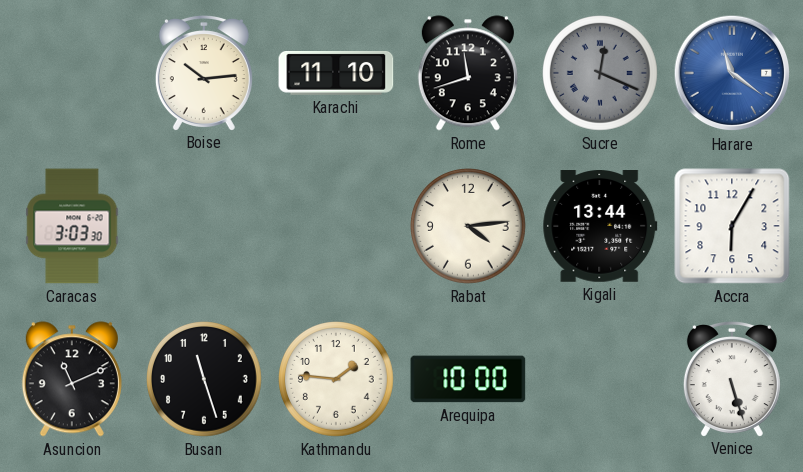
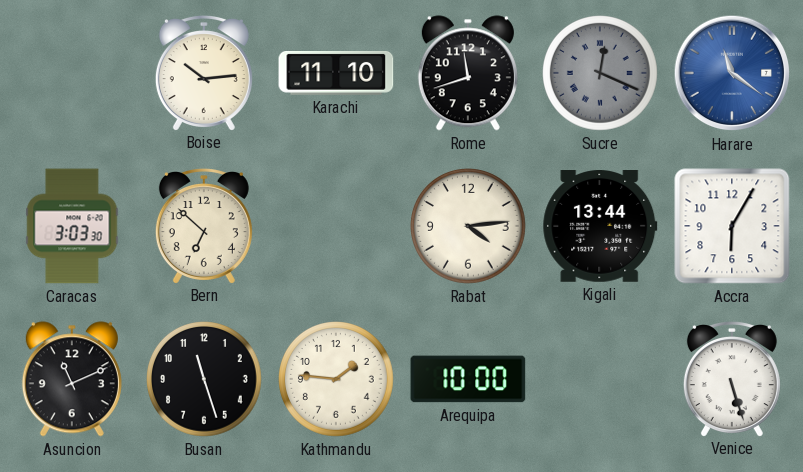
Bern: none -> 6:52
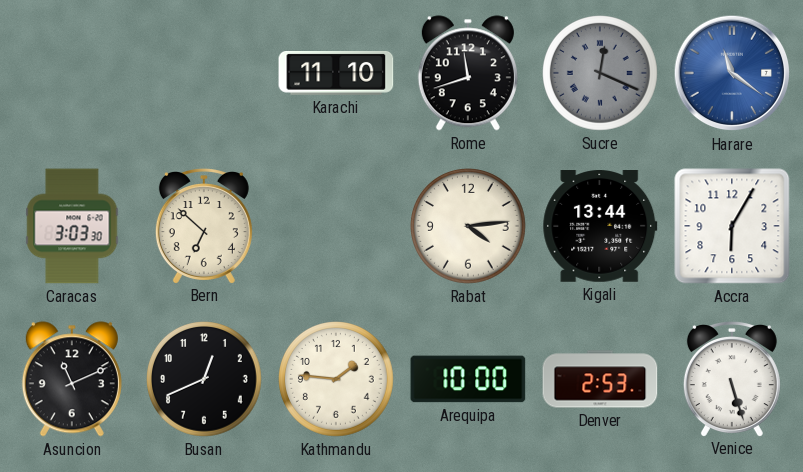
Boise: 10:14 -> none
Busan: 11:27 -> 12:41
Denver: none -> 2:53
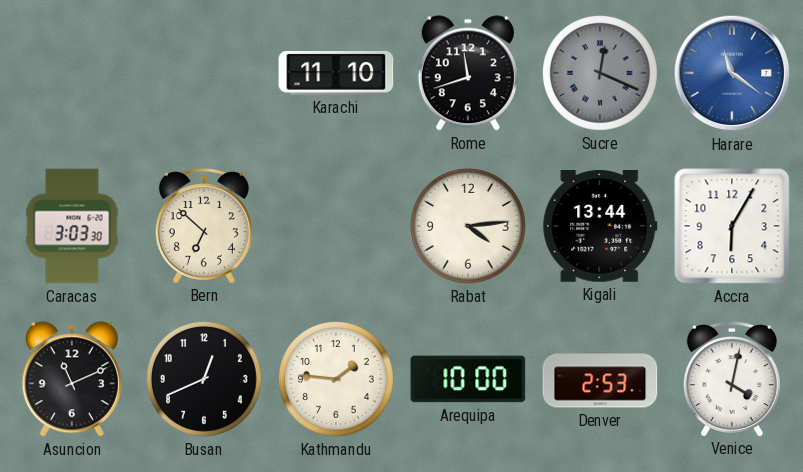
Venice: 5:27 -> 4:02
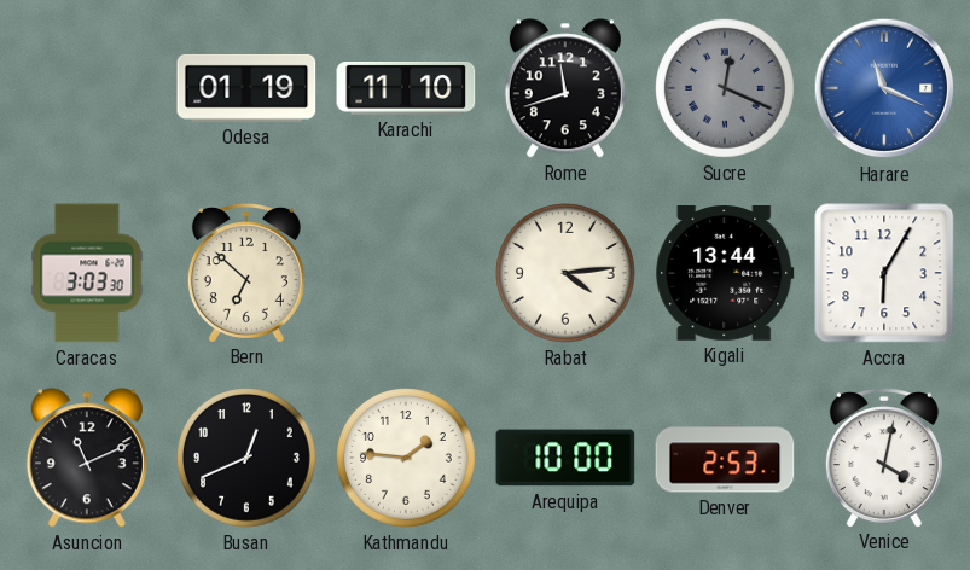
Odesa: none -> 01:19
Harare: 11:21 -> 11:19
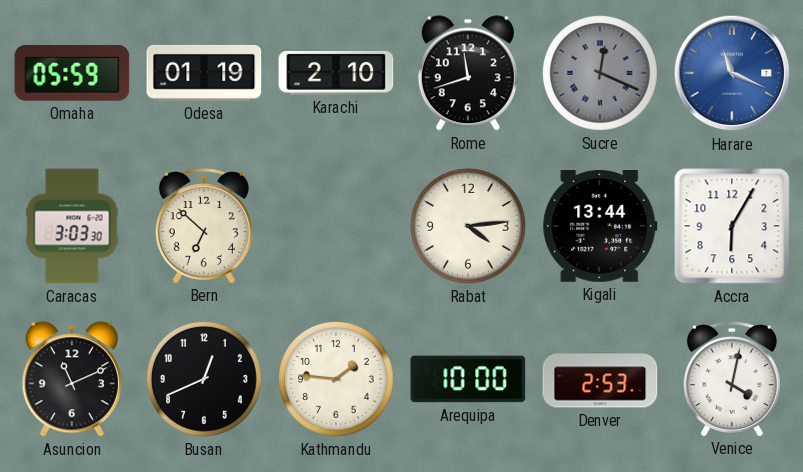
Omaha: none -> 05:59
Karachi: 11:10 -> 2:10
